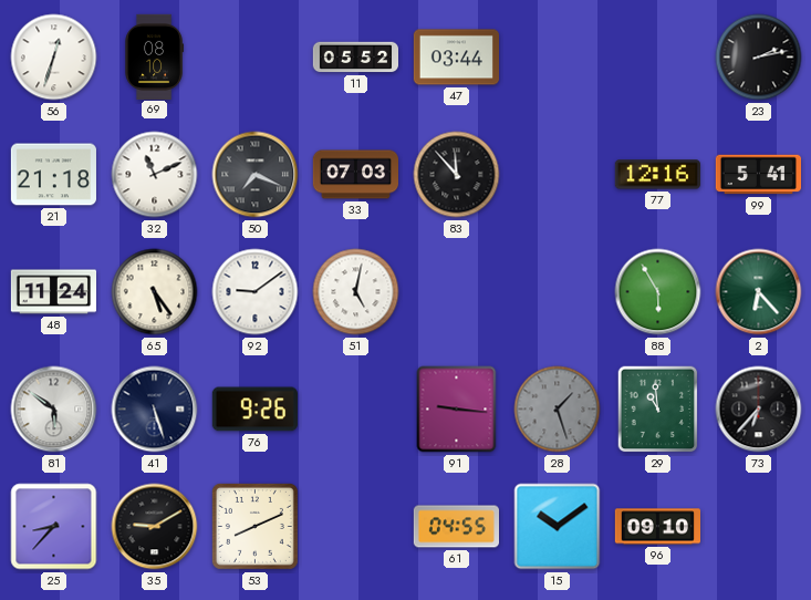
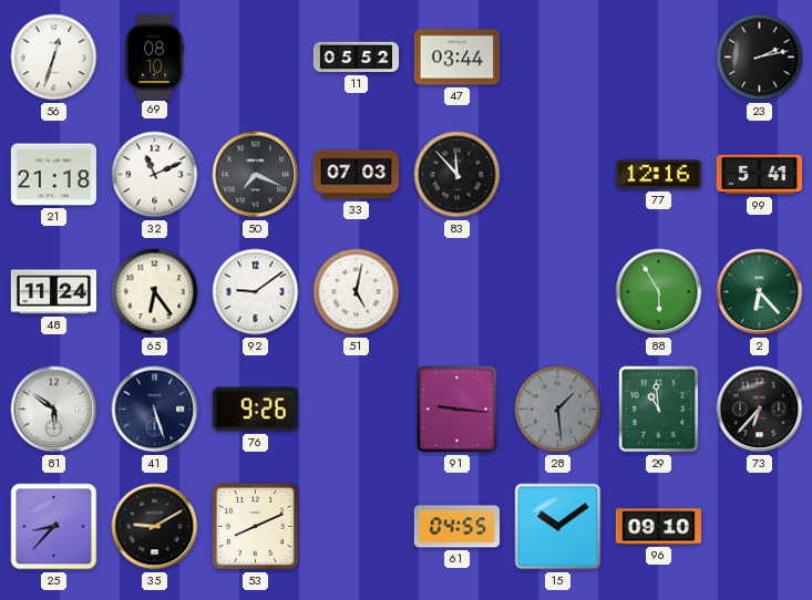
65: 5:24 -> 6:24
28: 1:27 -> 1:29
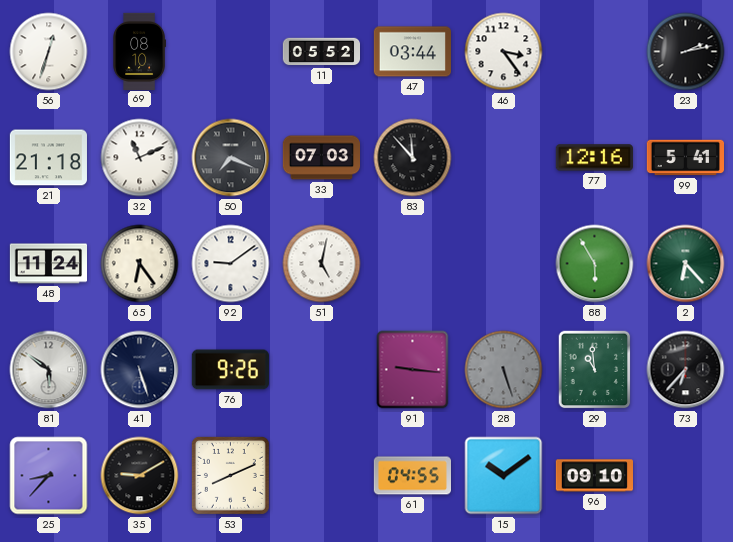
46: none -> 3:24
28: 1:29 -> 5:27
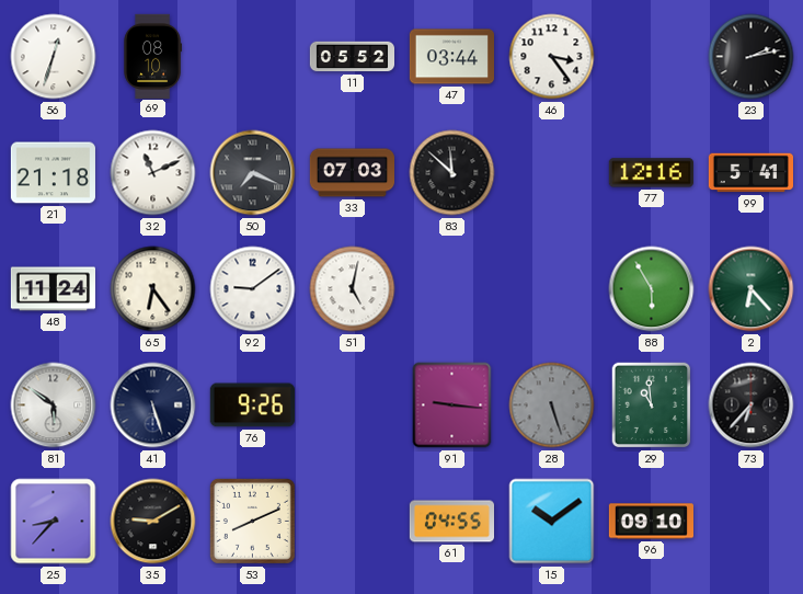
83: 11:53 -> 11:52
